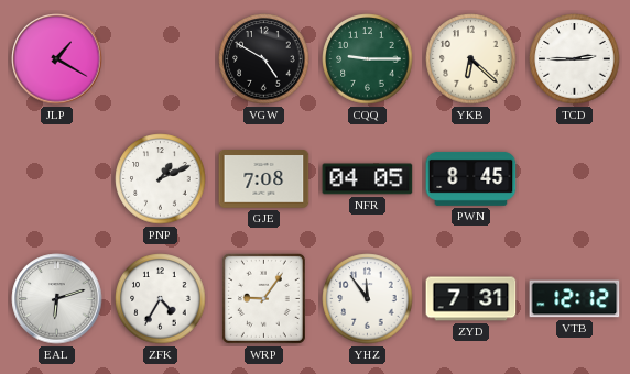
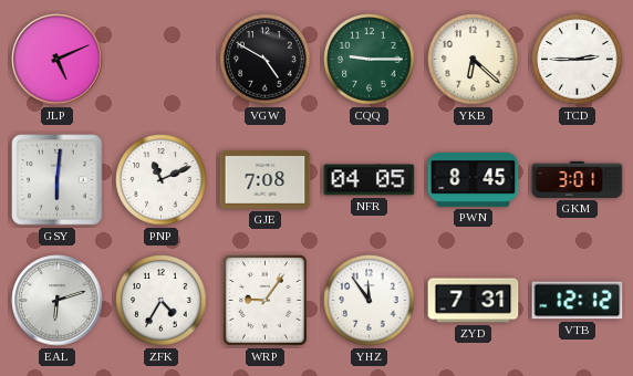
JLP: 1:20 -> 5:11
GSY: none -> 6:01
PNP: 1:11 -> 11:11
GKM: none -> 3:01
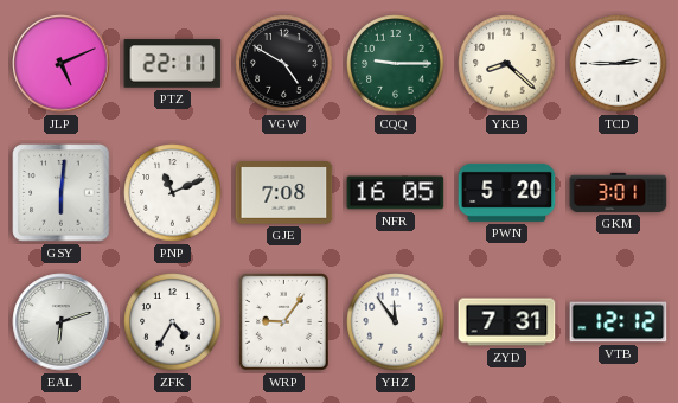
PTZ: none -> 22:11
YKB: 6:22 -> 8:22
NFR: 04:05 -> 16:05
PWN: 8:45 -> 5:20
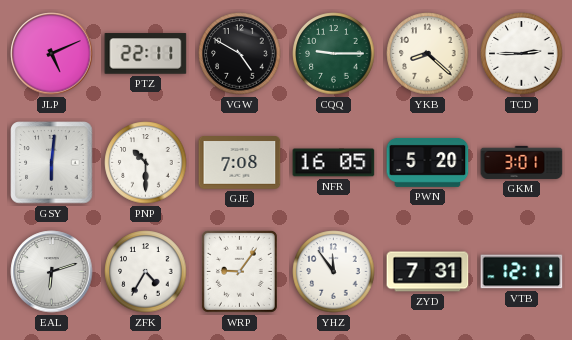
PNP: 11:11 -> 10:30
VTB: 12:12 -> 12:11
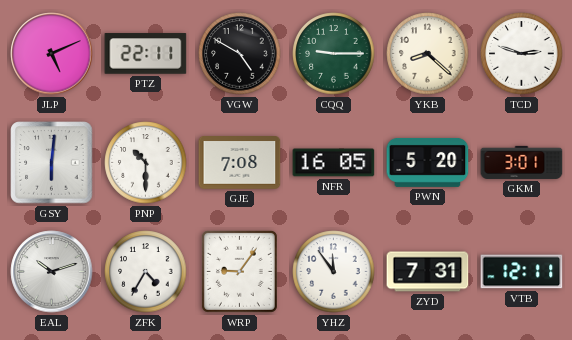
TCD: 2:45 -> 2:48
EAL: 6:12 -> 10:12
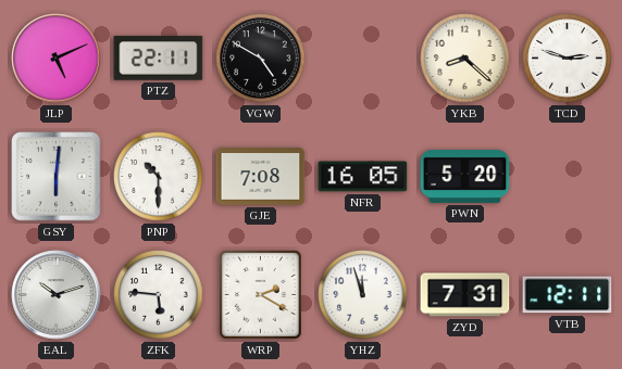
CQQ: 9:15 -> none
GKM: 3:01 -> none
ZFK: 4:35 -> 5:46
WRP: 9:06 -> 2:20
YHZ: 11:54 -> 11:57
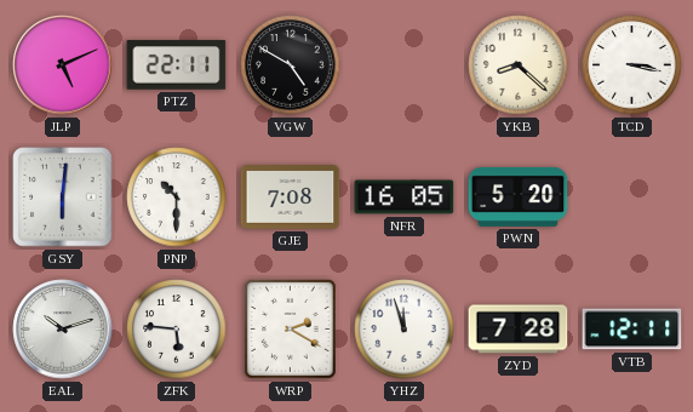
TCD: 2:48 -> 3:17
ZYD: 7:31 -> 7:28
